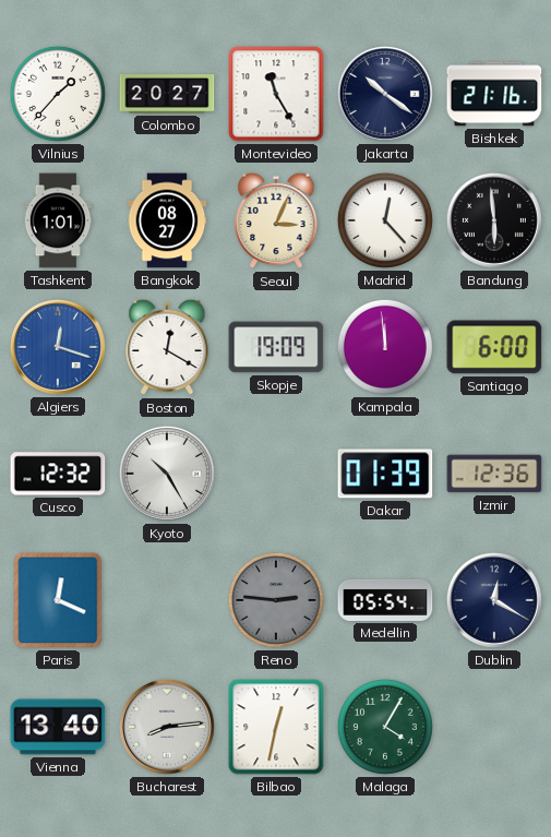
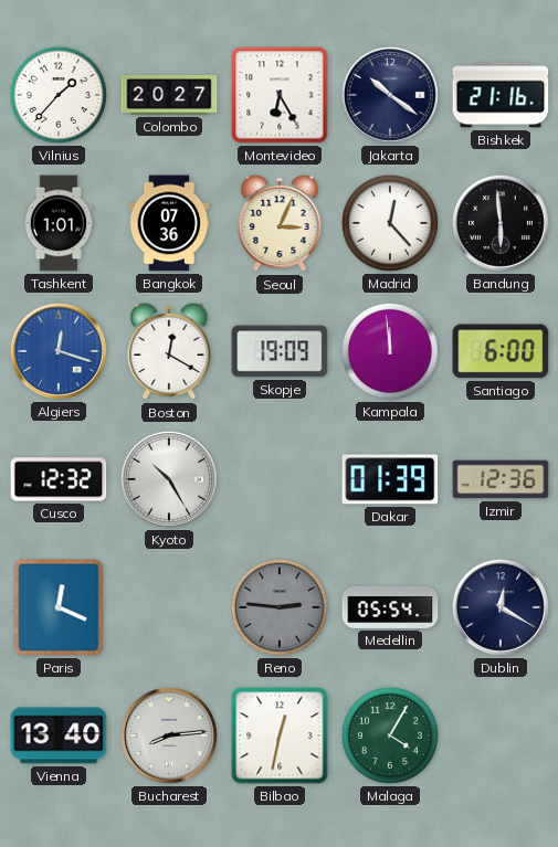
Montevideo: 11:25 -> 6:25
Bangkok: 08:27 -> 07:36
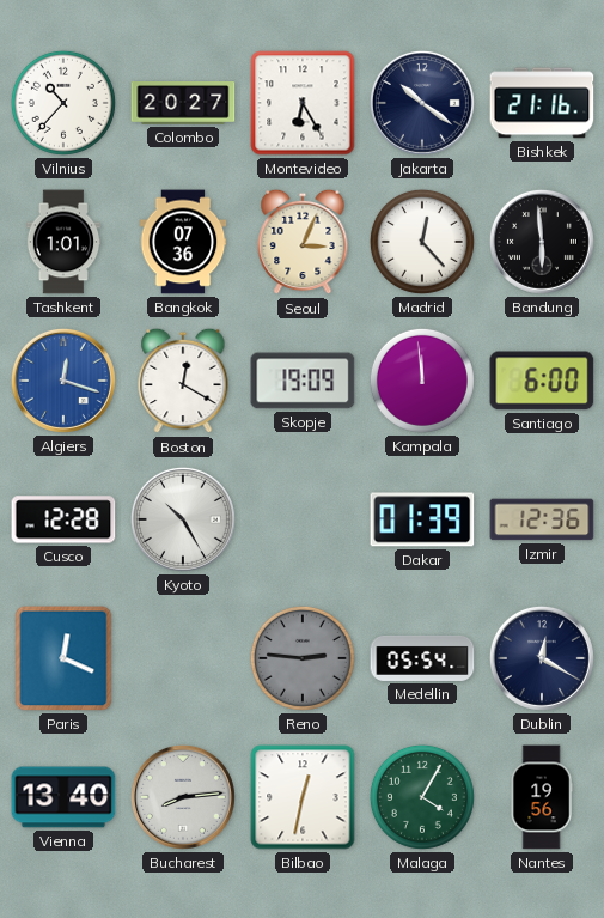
Vilnius: 1:37 -> 10:37
Cusco: 12:32 -> 12:28
Nantes: none -> 19:56
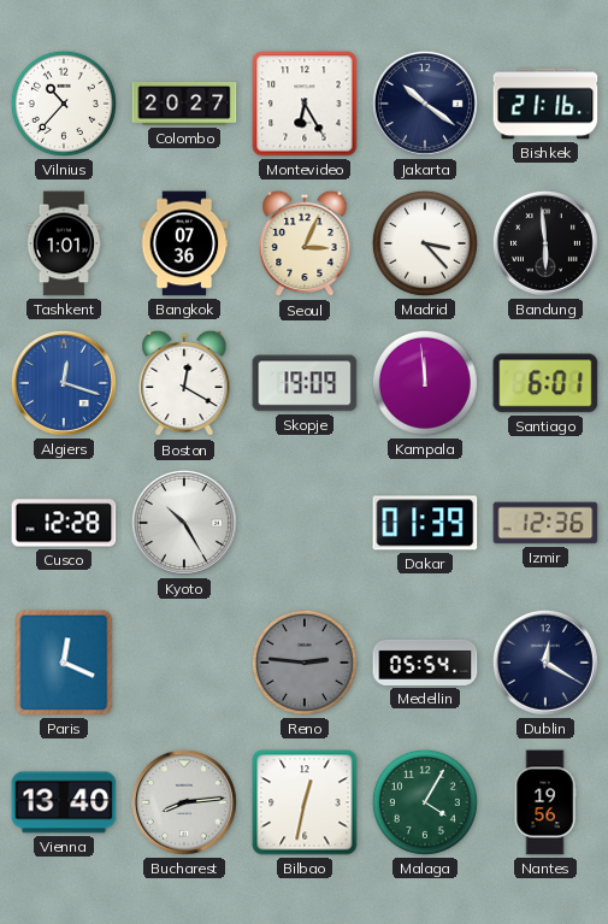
Madrid: 12:23 -> 3:23
Santiago: 6:00 -> 6:01
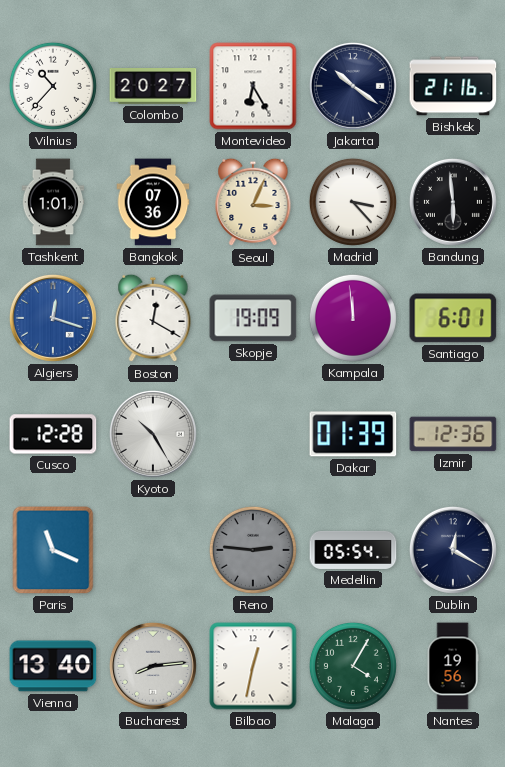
Paris: 12:19 -> 11:19
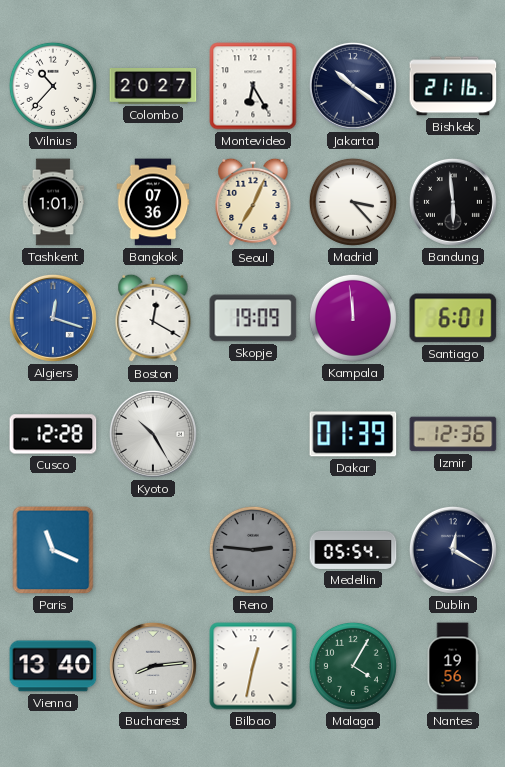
Seoul: 3:04 -> 7:04
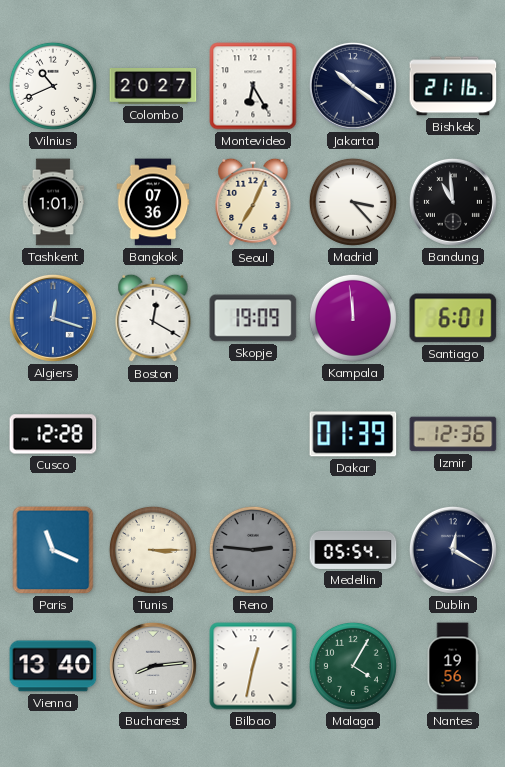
Vilnius: 10:37 -> 10:41
Bandung: 5:59 -> 10:59
Kyoto: 10:25 -> none
Tunis: none -> 3:15
